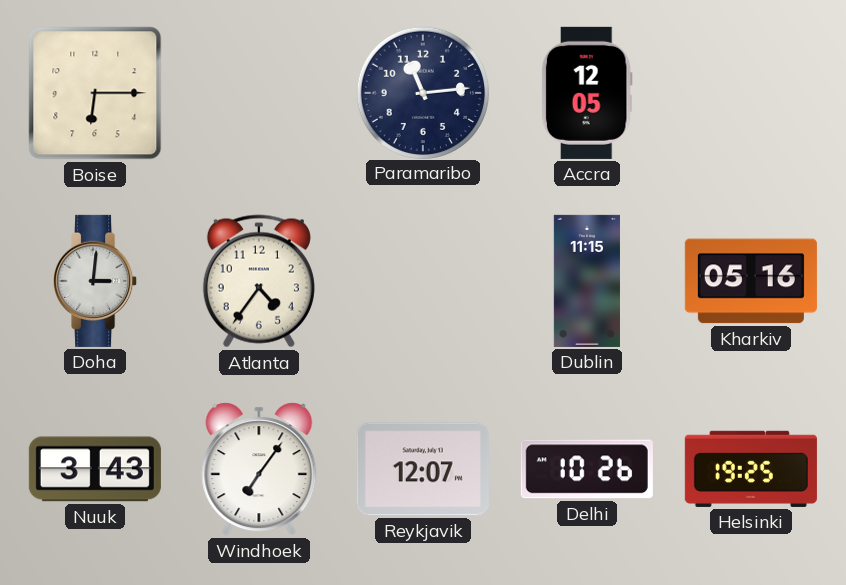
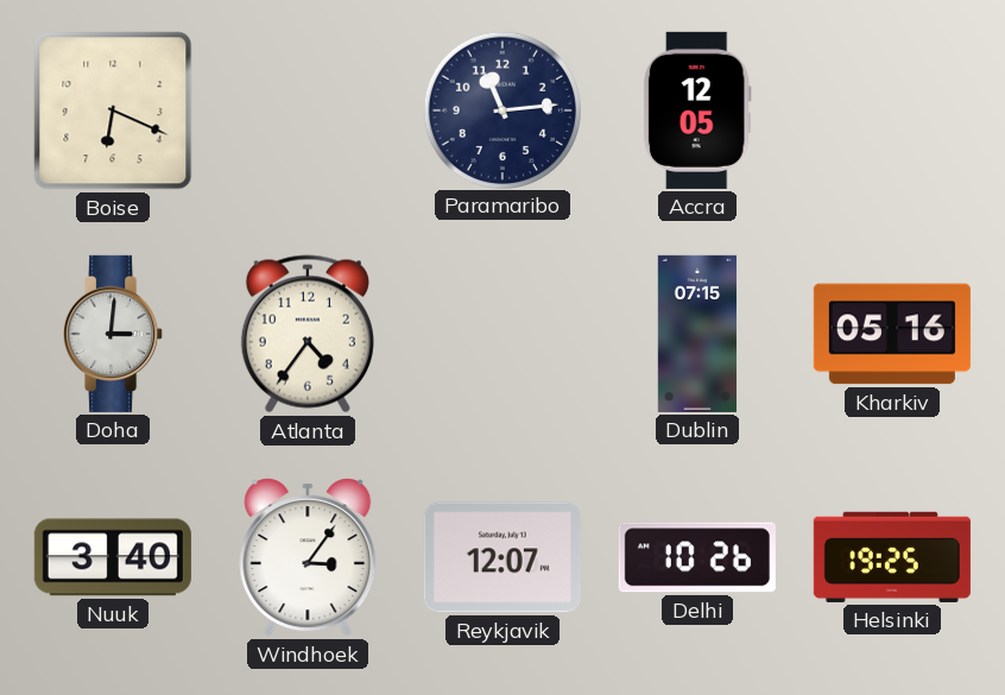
Boise: 6:15 -> 6:19
Dublin: 11:15 -> 07:15
Nuuk: 3:43 -> 3:40
Windhoek: 7:06 -> 3:06
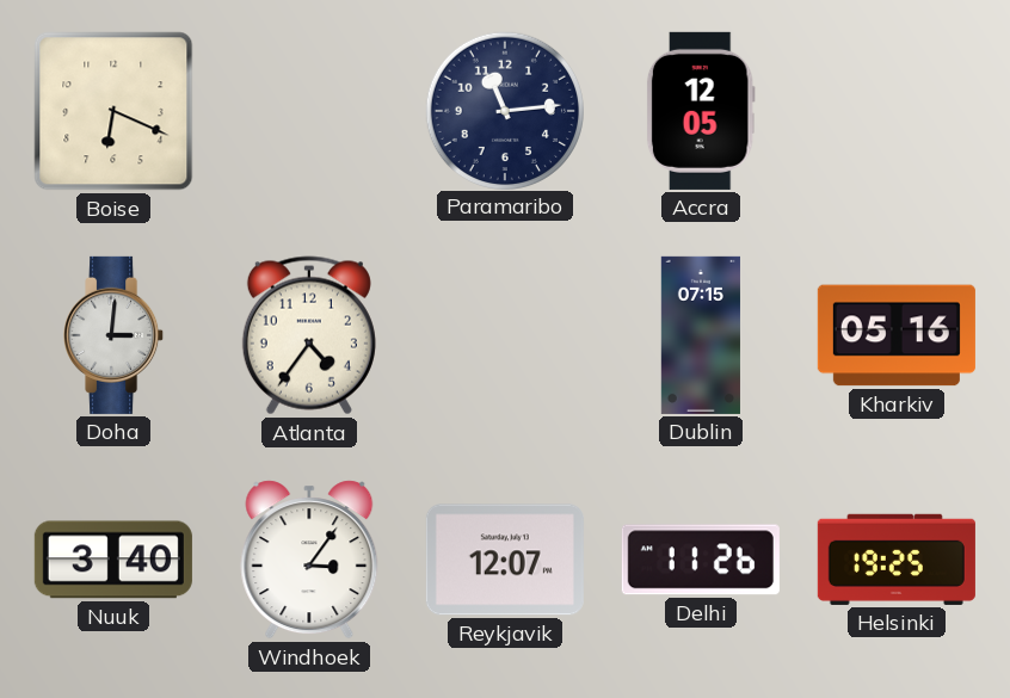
Delhi: 10:26 -> 11:26
